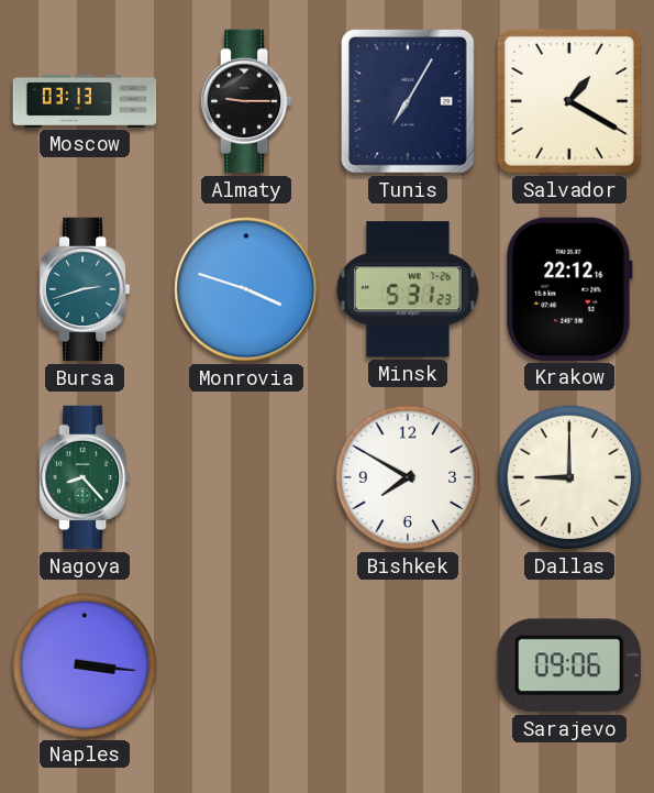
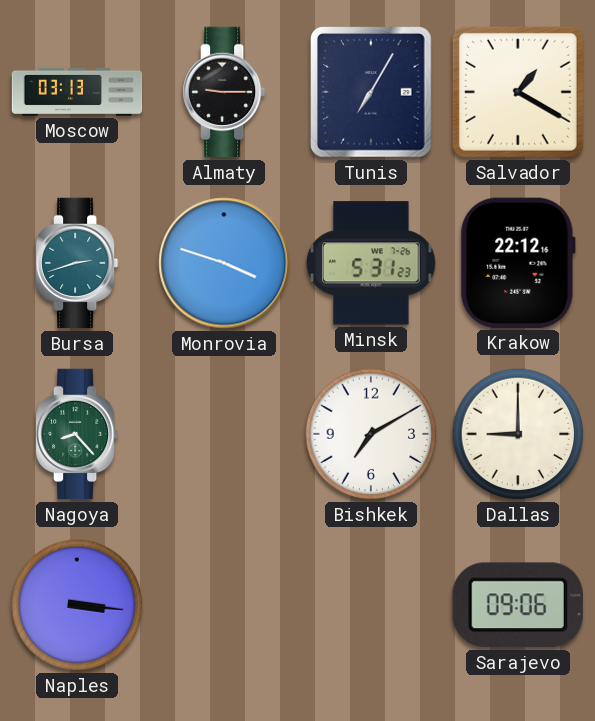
Bishkek: 7:50 -> 7:10
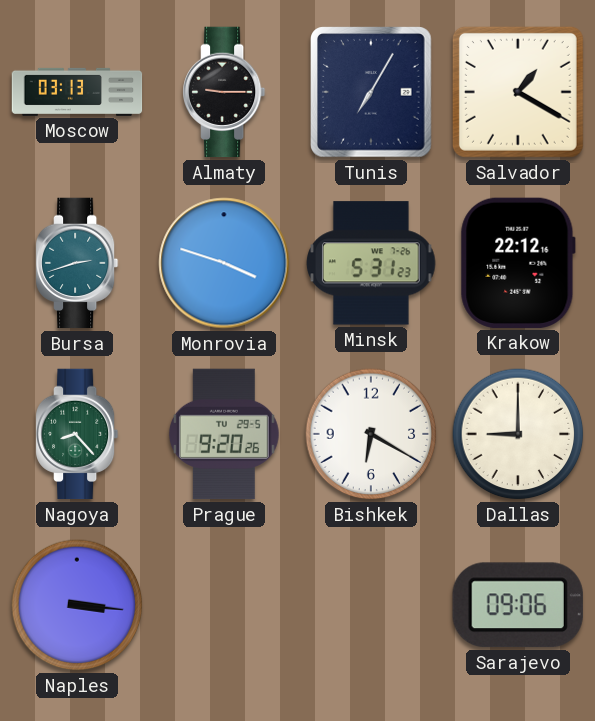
Prague: none -> 9:20
Bishkek: 7:10 -> 6:20
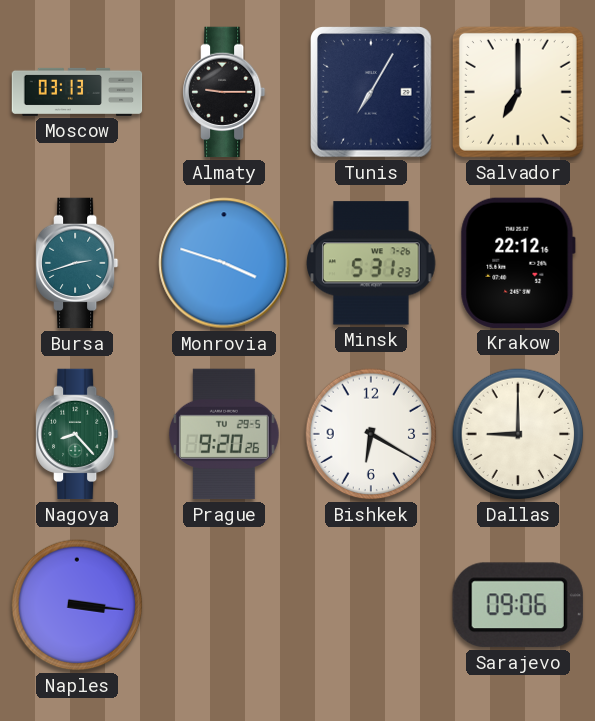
Salvador: 1:20 -> 7:00
